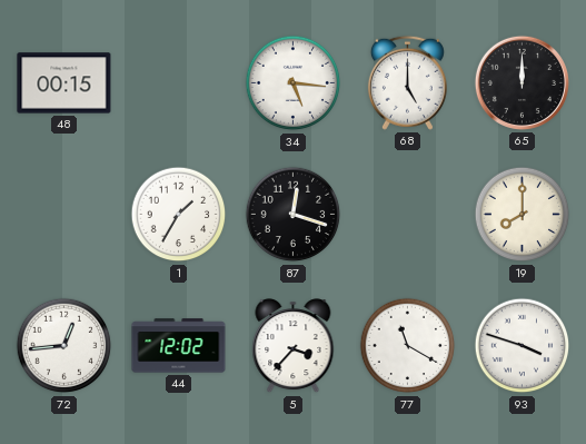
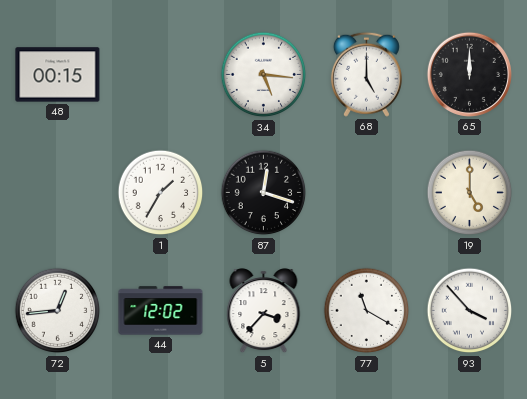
19: 8:00 -> 5:00
93: 3:48 -> 3:53
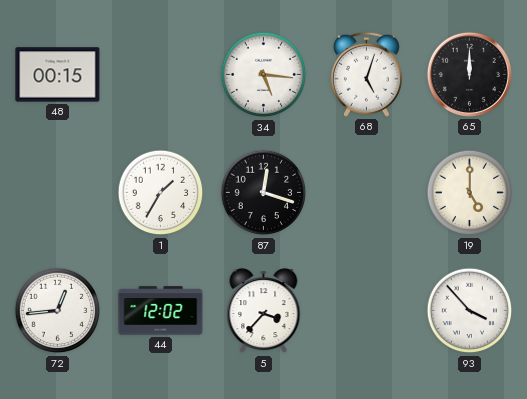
68: 5:00 -> 5:03
77: 11:20 -> none
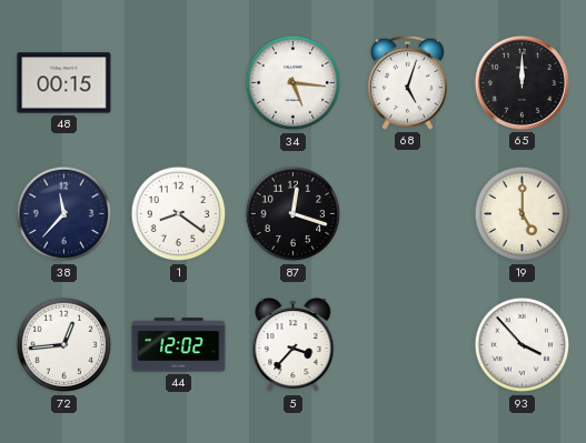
38: none -> 11:37
1: 1:35 -> 8:21
